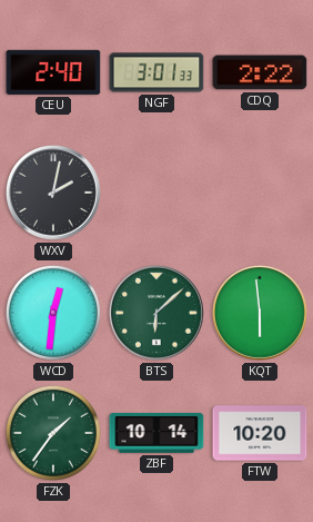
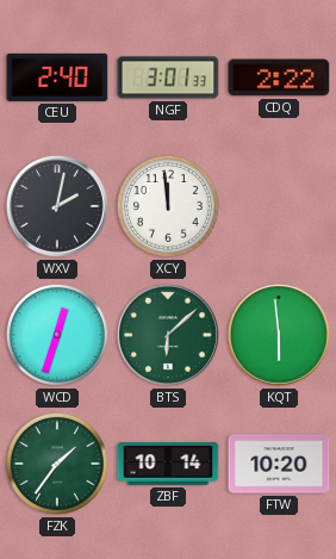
XCY: none -> 11:59
WCD: 12:31 -> 12:33
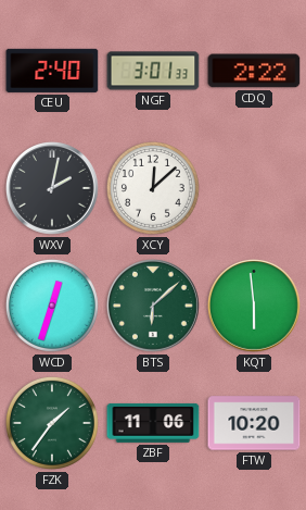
XCY: 11:59 -> 12:08
ZBF: 10:14 -> 11:06
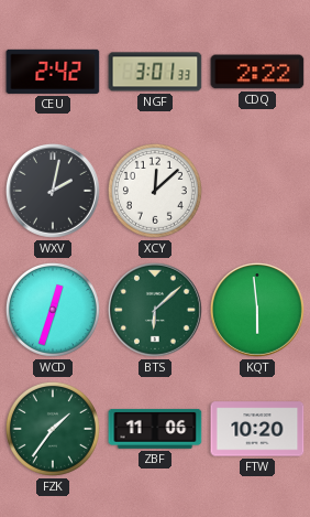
CEU: 2:40 -> 2:42
